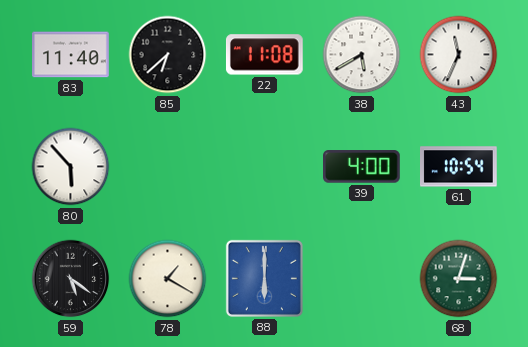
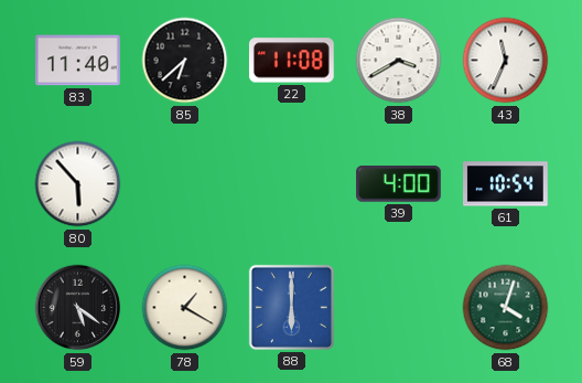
38: 5:40 -> 3:40
68: 3:03 -> 4:03
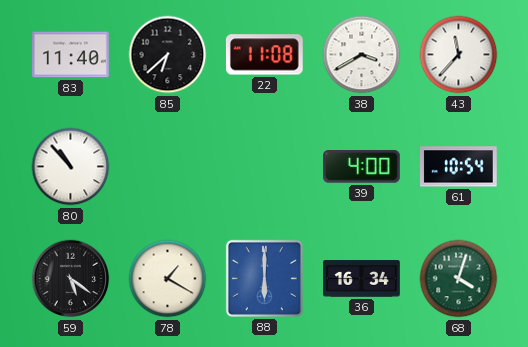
43: 11:34 -> 11:37
80: 5:53 -> 10:53
36: none -> 16:34
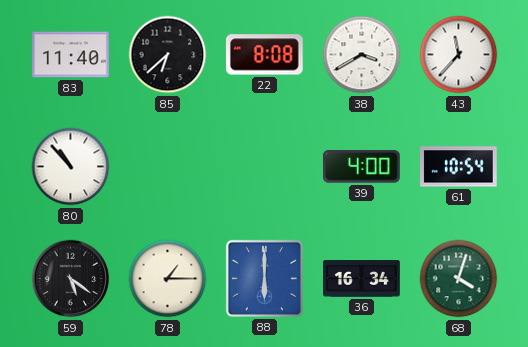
22: 11:08 -> 8:08
78: 1:20 -> 1:15
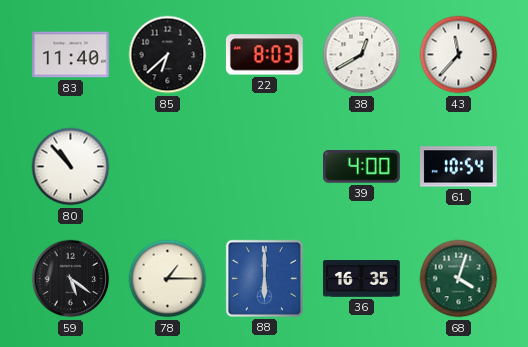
22: 8:08 -> 8:03
38: 3:40 -> 12:40
36: 16:34 -> 16:35
